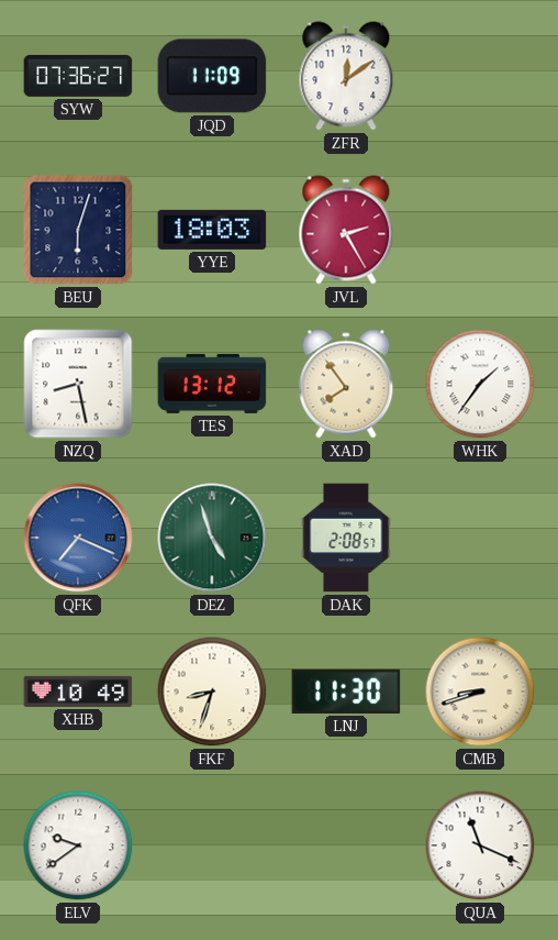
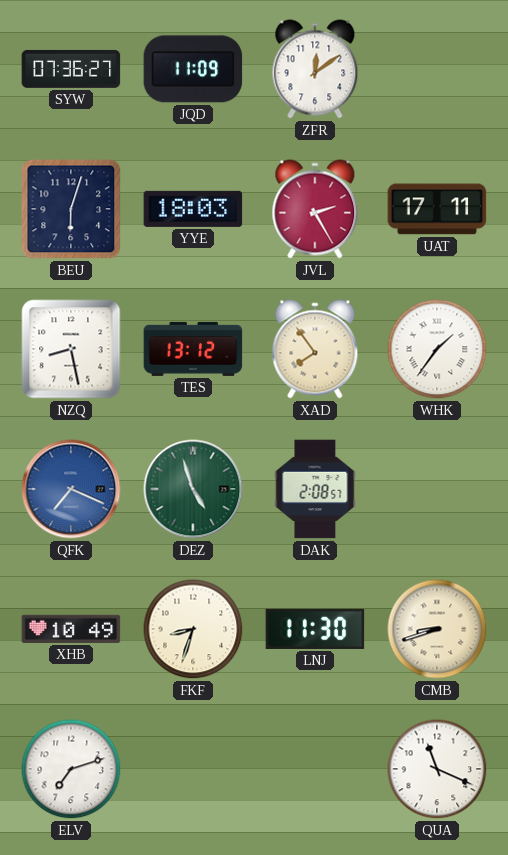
UAT: none -> 17:11
ELV: 9:39 -> 7:12
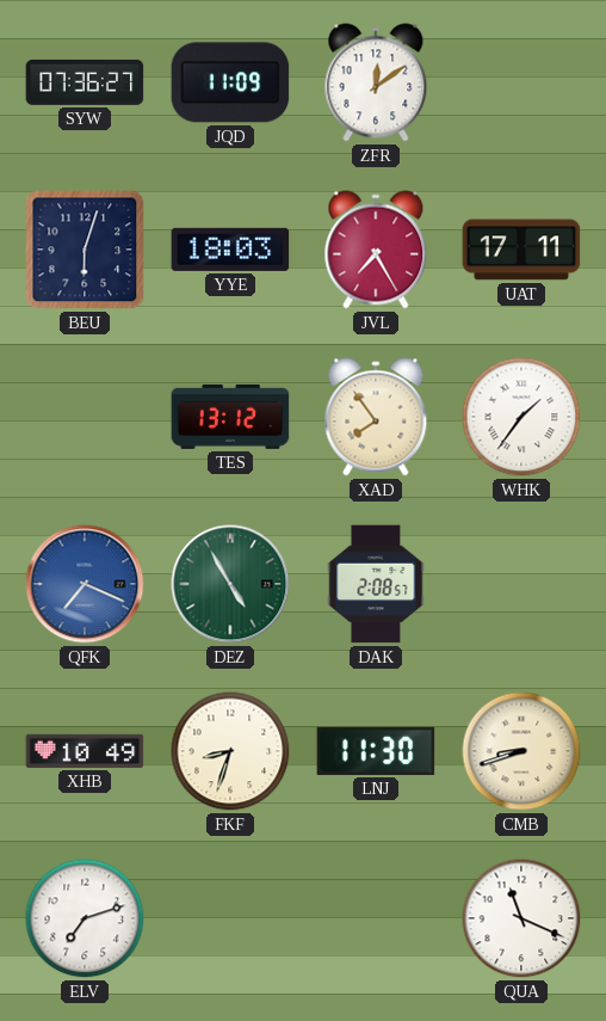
JVL: 2:25 -> 7:25
NZQ: 8:28 -> none
DEZ: 4:57 -> 4:55
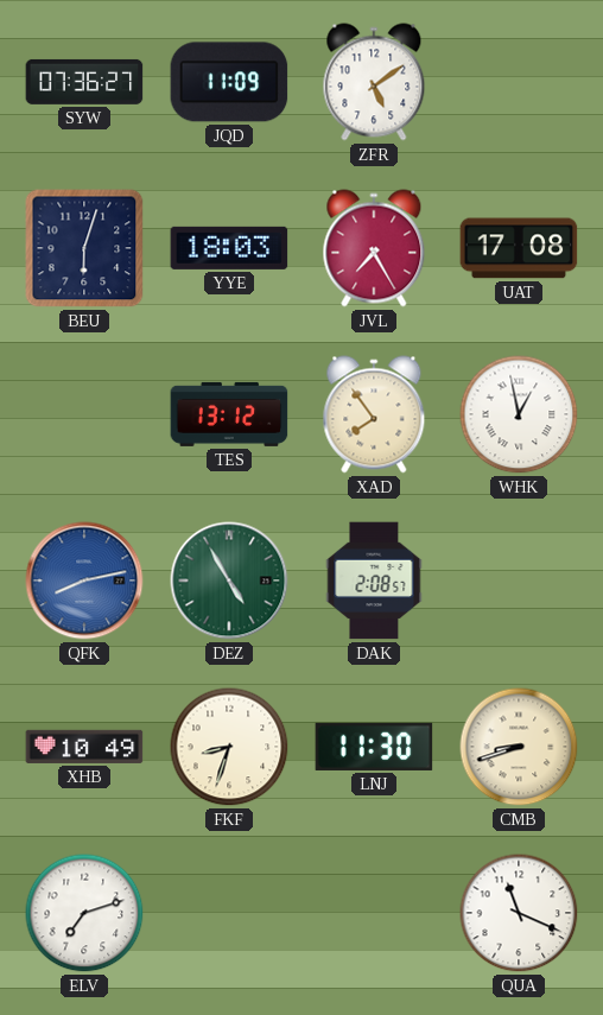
ZFR: 12:09 -> 5:09
UAT: 17:11 -> 17:08
WHK: 1:36 -> 12:58
QFK: 7:19 -> 8:13
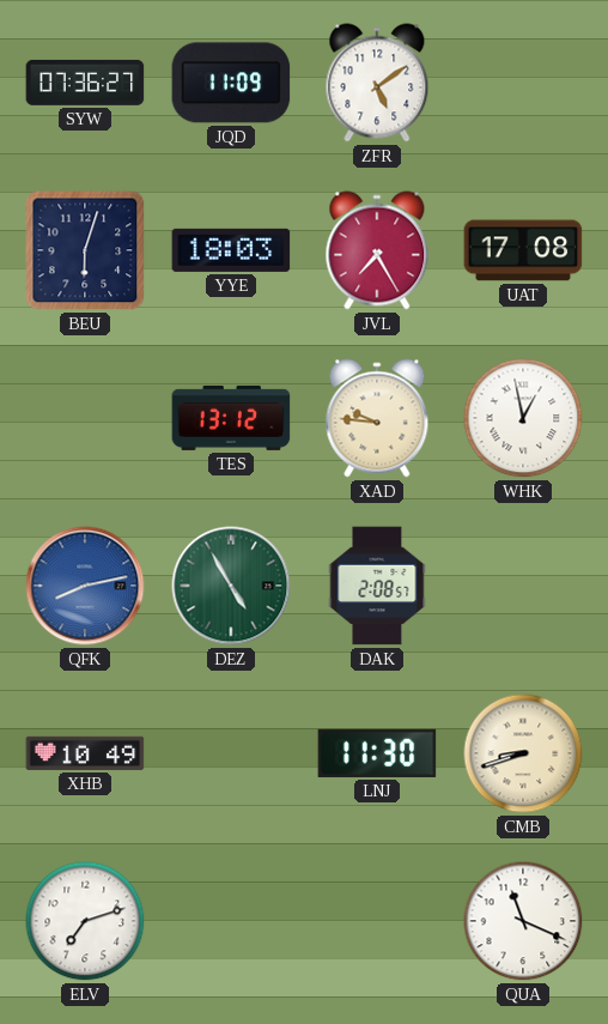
XAD: 7:54 -> 9:46
FKF: 8:33 -> none
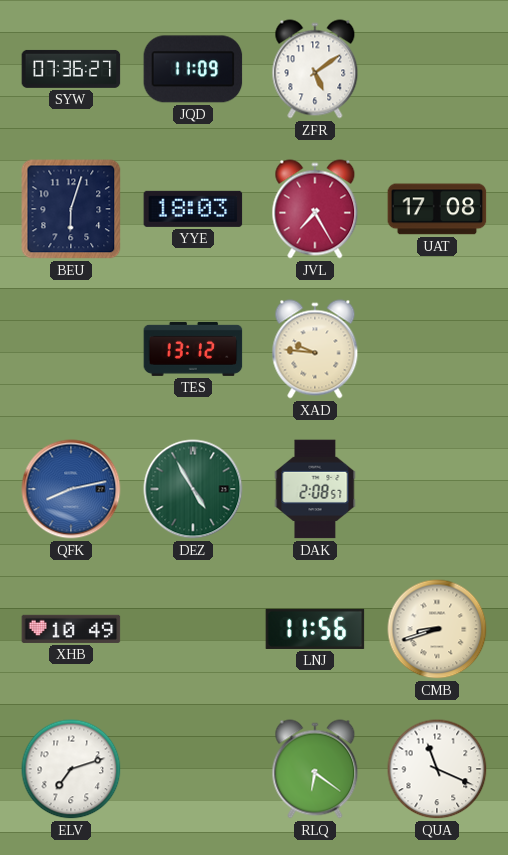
WHK: 12:58 -> none
LNJ: 11:30 -> 11:56
RLQ: none -> 6:21
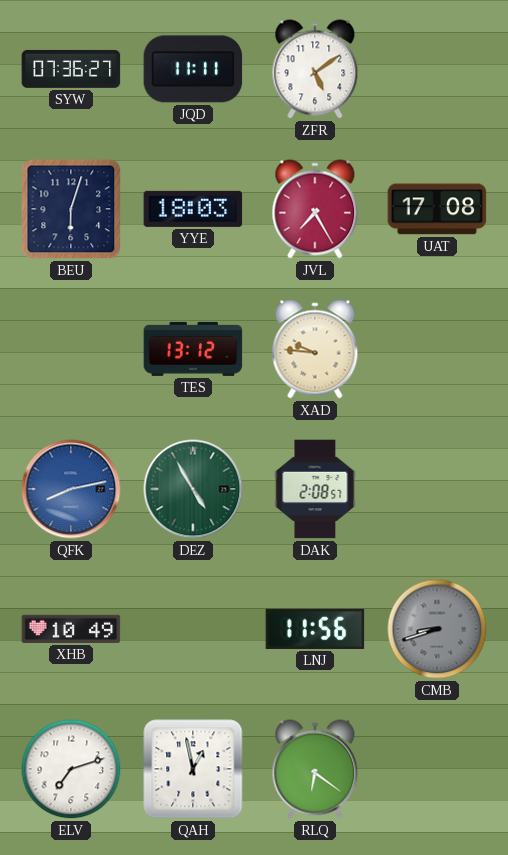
JQD: 11:09 -> 11:11
CMB dial: cream -> grey
QAH: none -> 12:58
QUA: 11:19 -> none
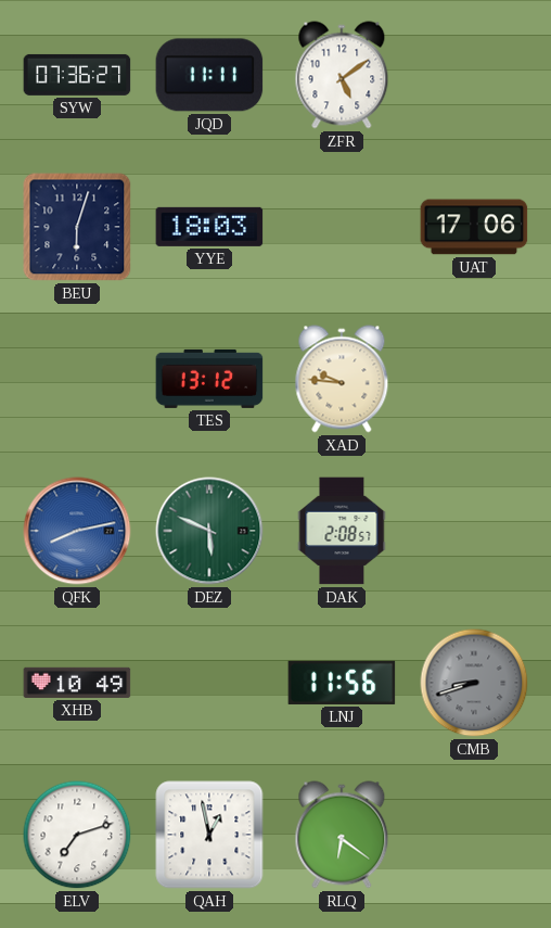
JVL: 7:25 -> none
UAT: 17:08 -> 17:06
DEZ: 4:55 -> 5:49
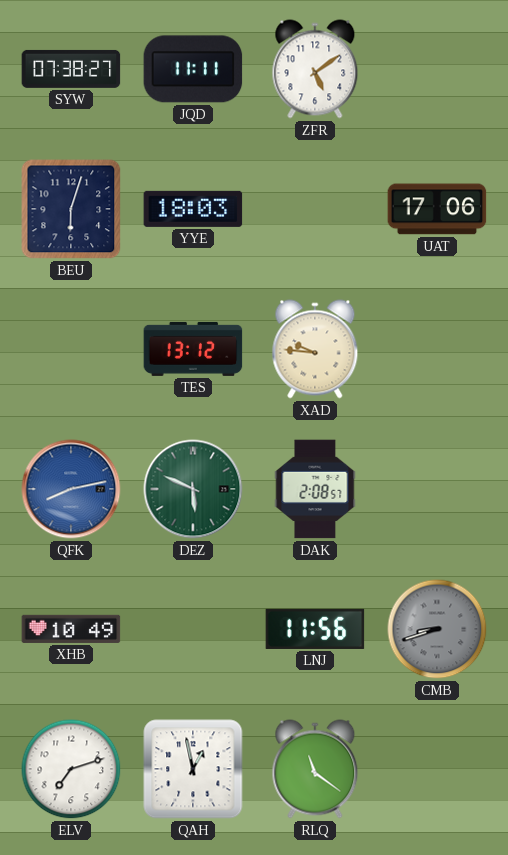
SYW: 07:36 -> 07:38
RLQ: 6:21 -> 11:21
